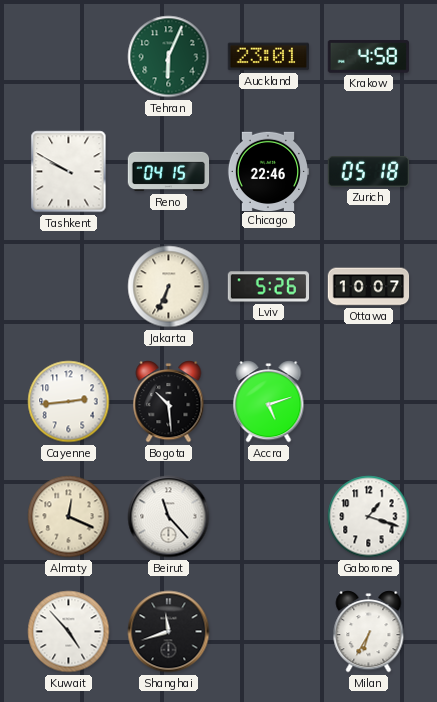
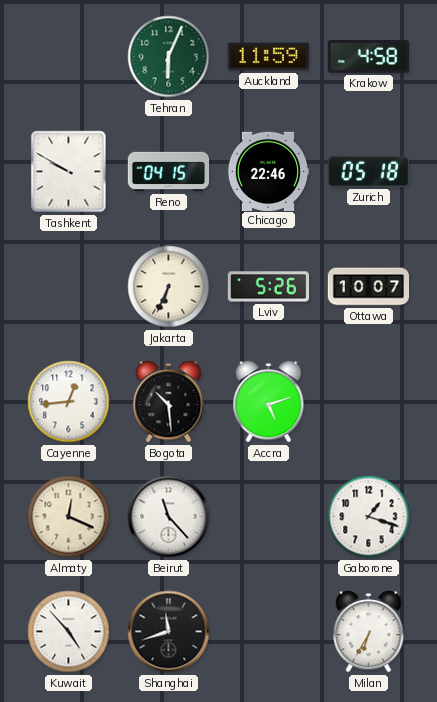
Auckland: 23:01 -> 11:59
Cayenne: 2:44 -> 12:44
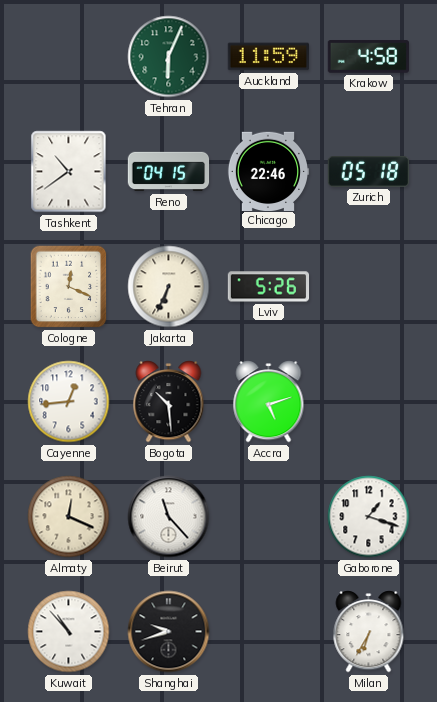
Tashkent: 9:50 -> 10:39
Cologne: none -> 12:19
Ottawa: 10:07 -> none
Kuwait: 4:53 -> 10:53
Shanghai: 11:42 -> 9:42
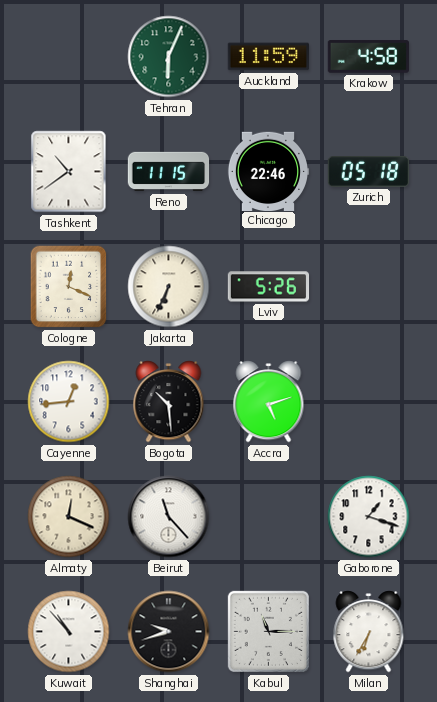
Reno: 04:15 -> 11:15
Kabul: none -> 11:15
